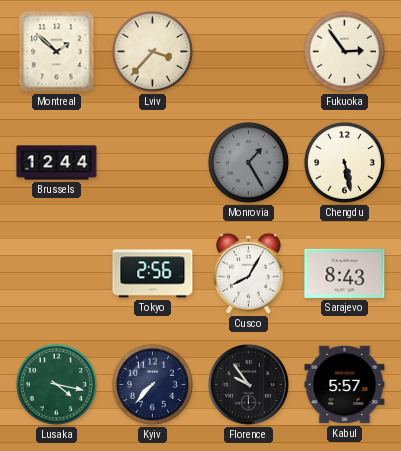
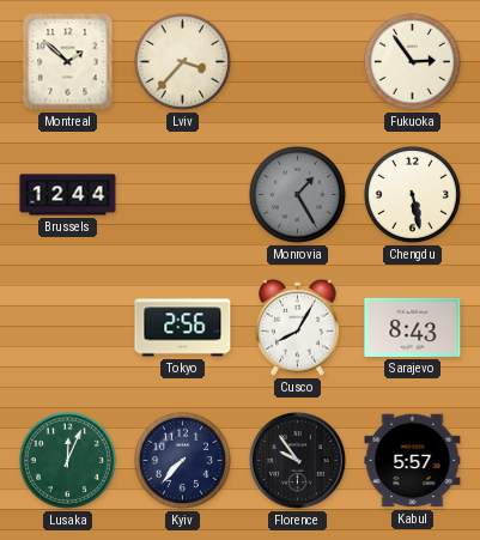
Lusaka: 4:17 -> 12:04
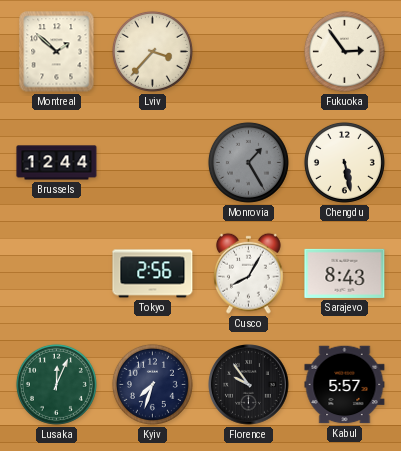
Kyiv: 7:37 -> 7:33
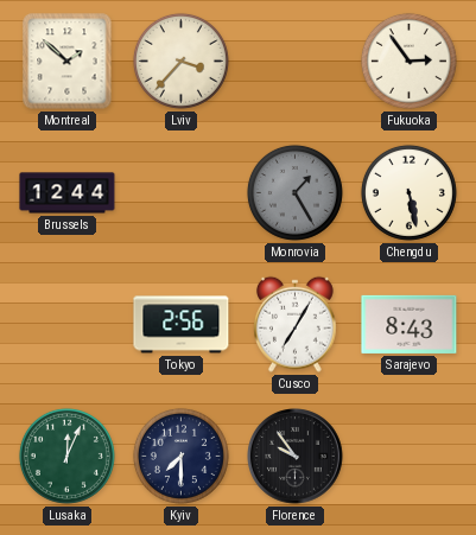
Cusco: 8:05 -> 7:05
Kyiv: 7:33 -> 7:30
Kabul: 5:57 -> none
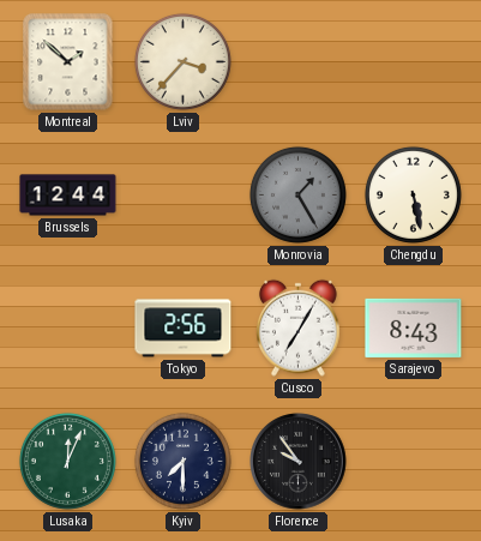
Fukuoka: 2:54 -> none
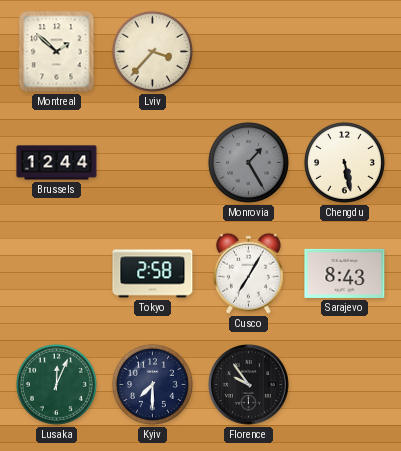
Tokyo: 2:56 -> 2:58
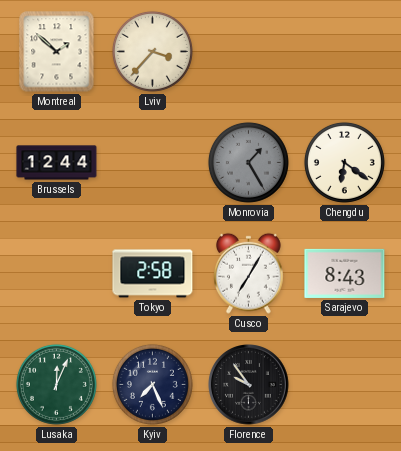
Chengdu: 5:28 -> 6:21
Kyiv: 7:30 -> 7:26
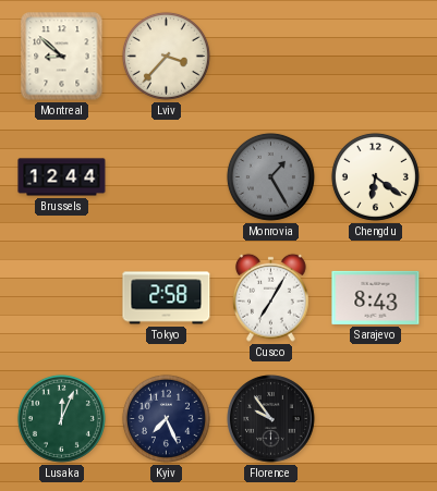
Montreal: 1:52 -> 8:52
